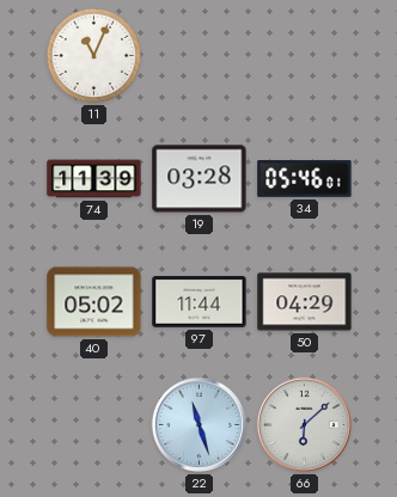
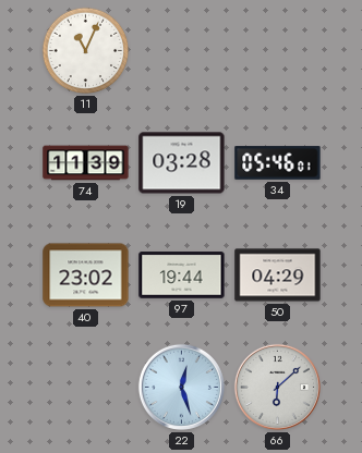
40: 05:02 -> 23:02
97: 11:44 -> 19:44
22: 11:27 -> 12:27
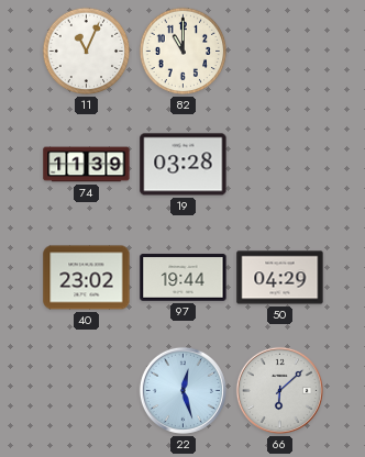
82: none -> 11:00
34: 05:46 -> none
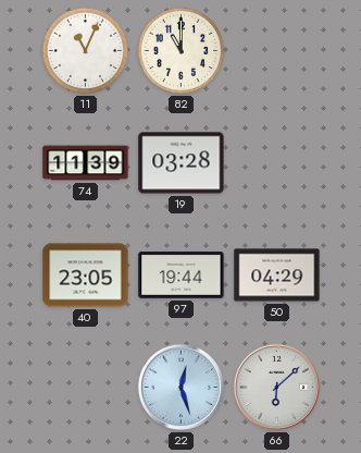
40: 23:02 -> 23:05
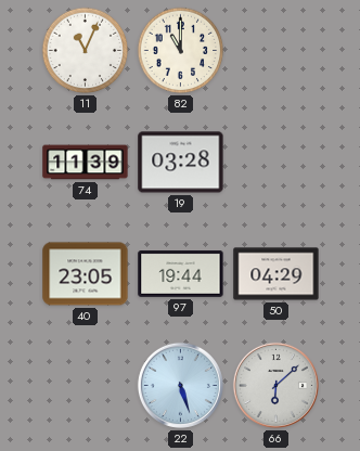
22: 12:27 -> 5:27
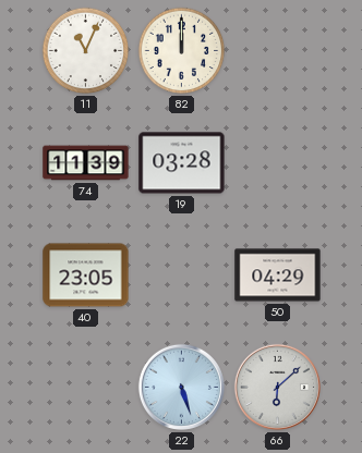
82: 11:00 -> 12:00
97: 19:44 -> none
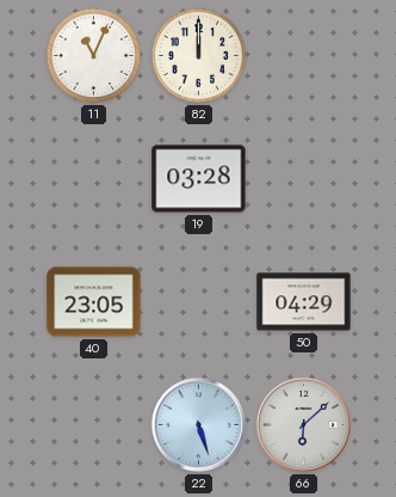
74: 11:39 -> none
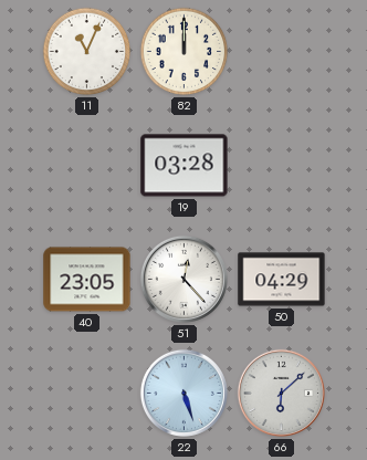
51: none -> 12:23
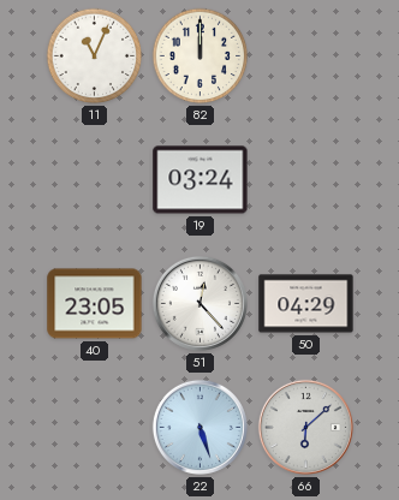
19: 03:28 -> 03:24
